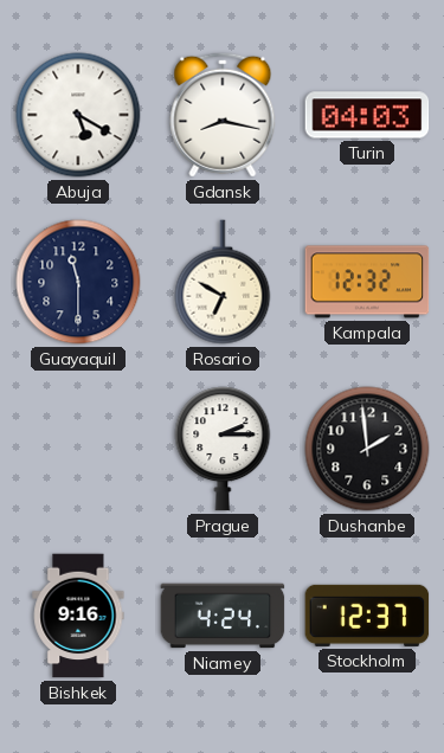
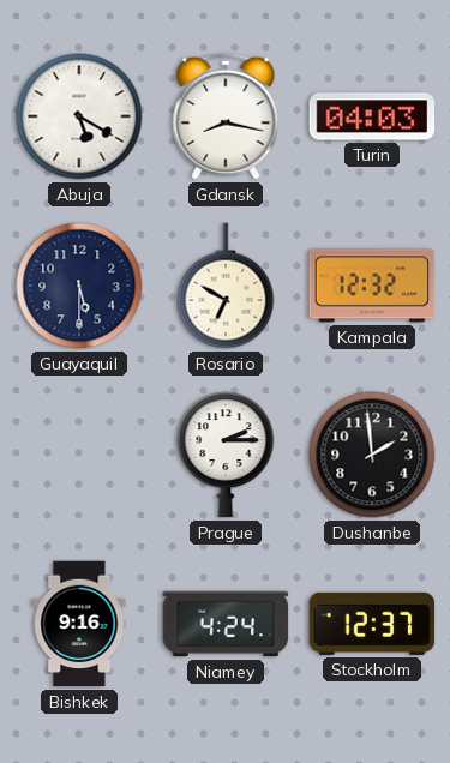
Guayaquil: 11:30 -> 5:30
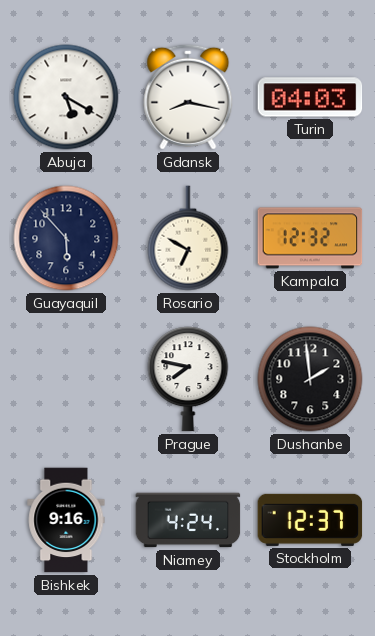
Guayaquil: 5:30 -> 5:53
Prague: 2:15 -> 7:47
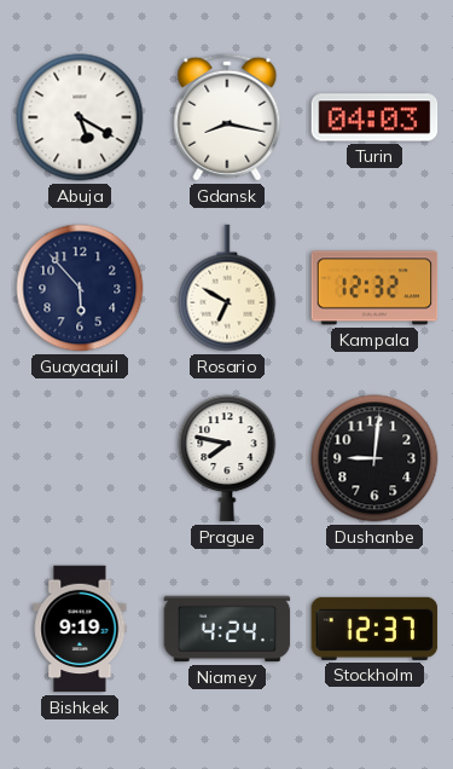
Dushanbe: 1:59 -> 9:01
Bishkek: 9:16 -> 9:19
